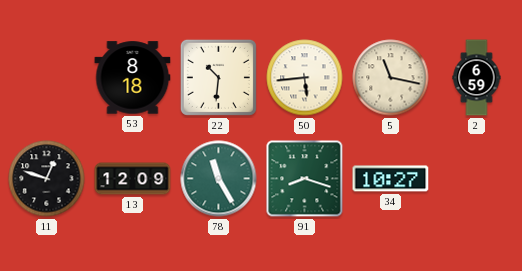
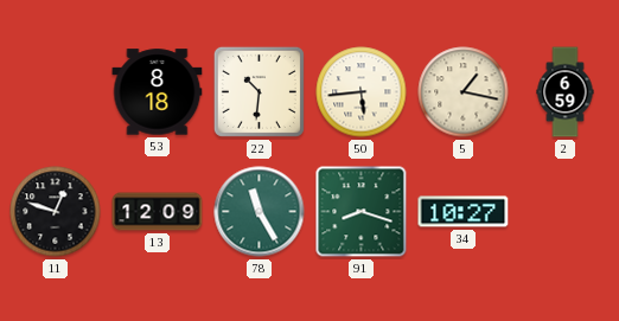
5: 11:17 -> 1:17
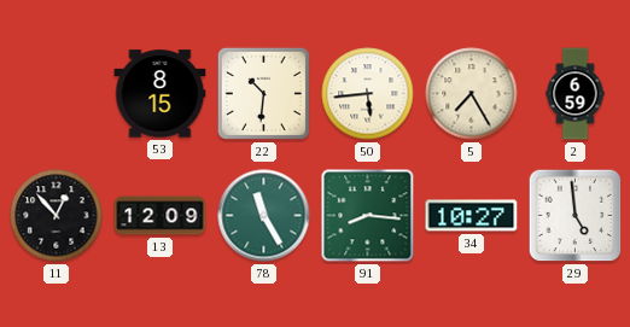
53: 8:18 -> 8:15
5: 1:17 -> 7:25
11: 12:48 -> 12:53
91: 8:18 -> 8:16
29: none -> 4:59
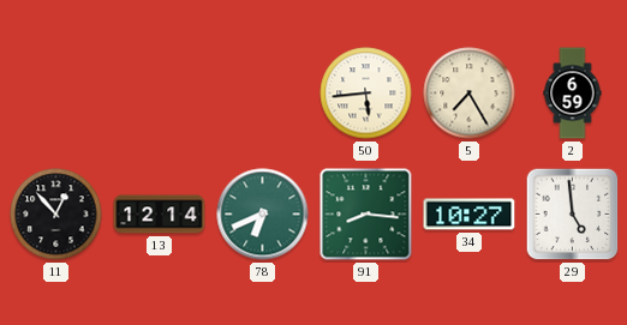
53: 8:15 -> none
22: 10:31 -> none
13: 12:09 -> 12:14
78: 11:25 -> 6:41
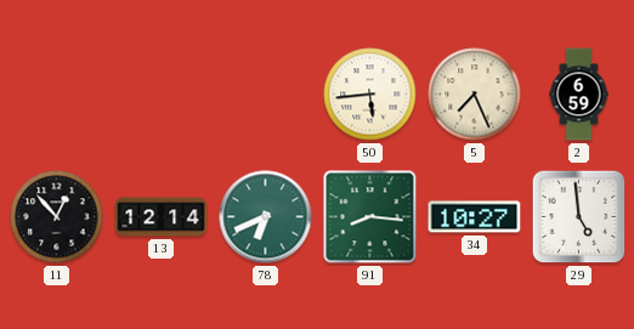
5: 7:25 -> 7:26
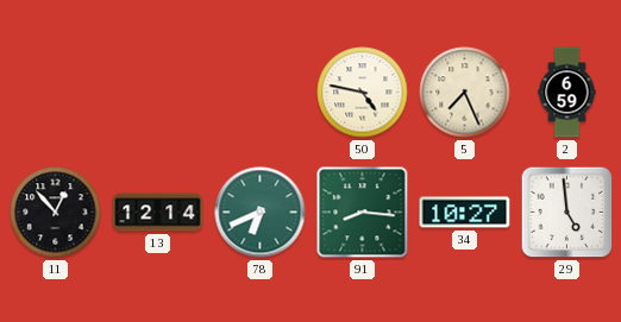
50: 5:44 -> 4:47
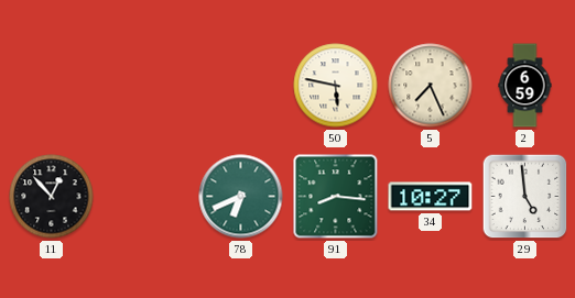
50: 4:47 -> 5:47
13: 12:14 -> none
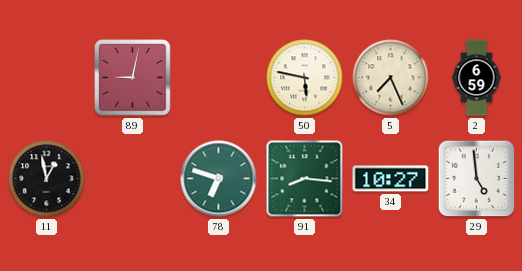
89: none -> 9:02
11: 12:53 -> 12:58
78: 6:41 -> 6:48
